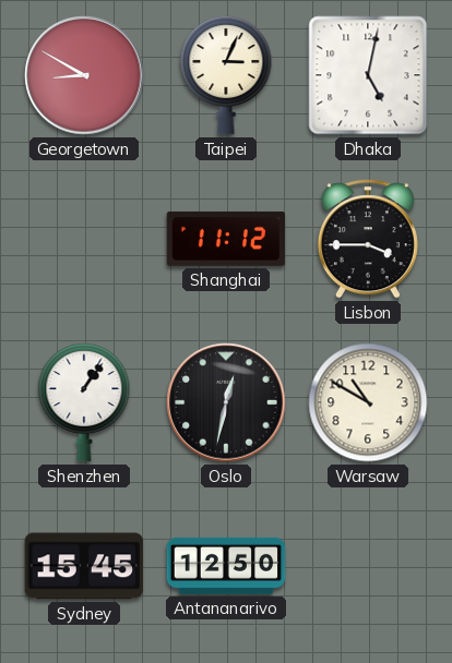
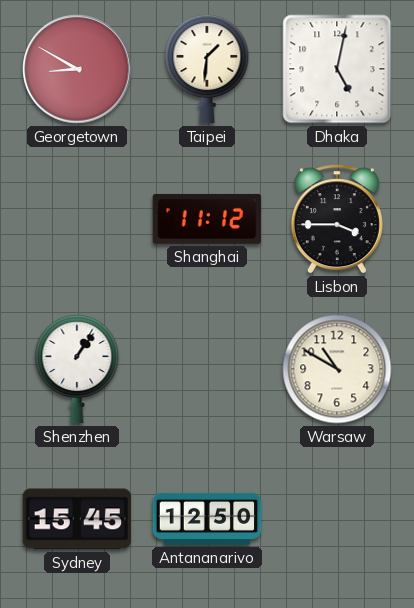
Taipei: 3:04 -> 1:31
Oslo: 12:32 -> none
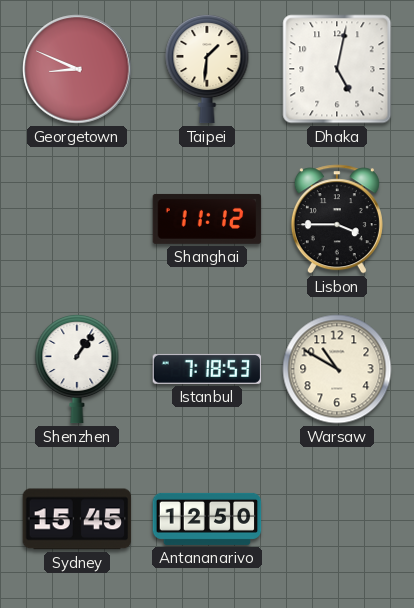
Georgetown: 8:50 -> 8:49
Istanbul: none -> 7:18
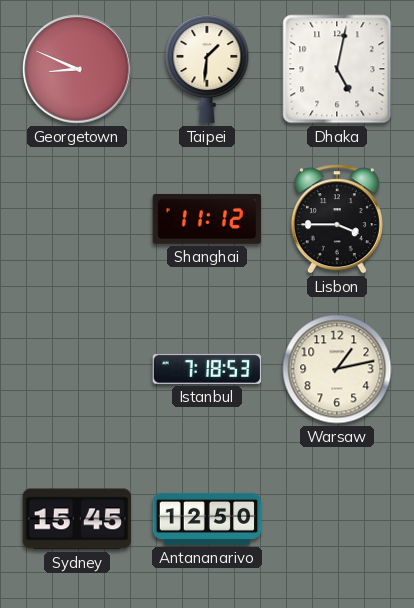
Shenzhen: 1:06 -> none
Warsaw: 10:50 -> 1:13
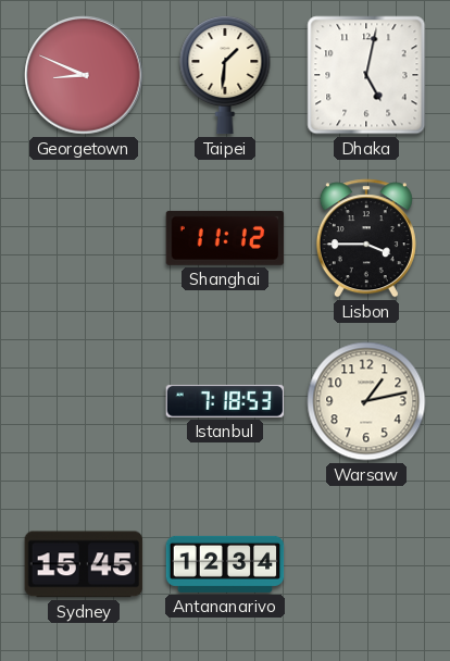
Antananarivo: 12:50 -> 12:34
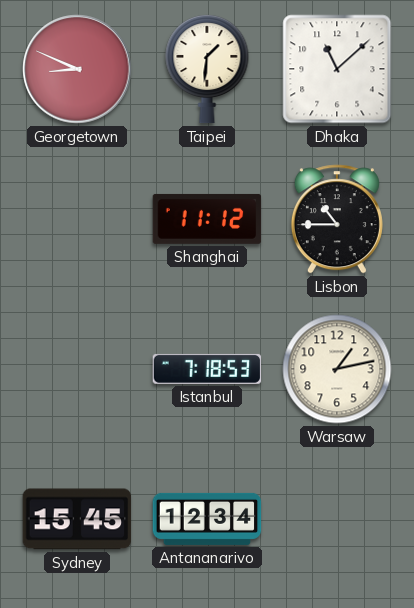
Dhaka: 5:02 -> 11:08
Lisbon: 3:45 -> 10:45
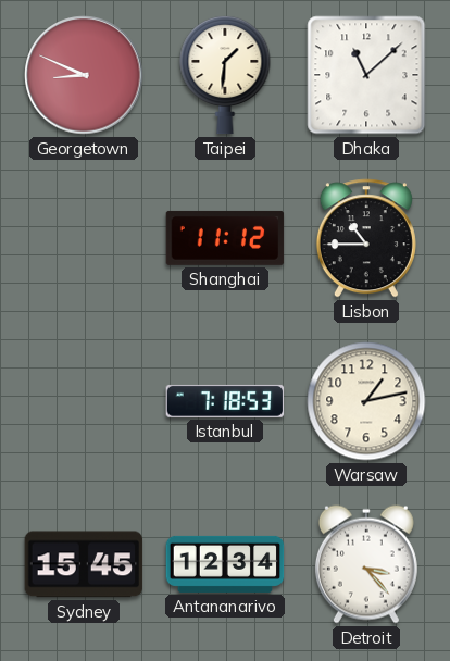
Detroit: none -> 3:23
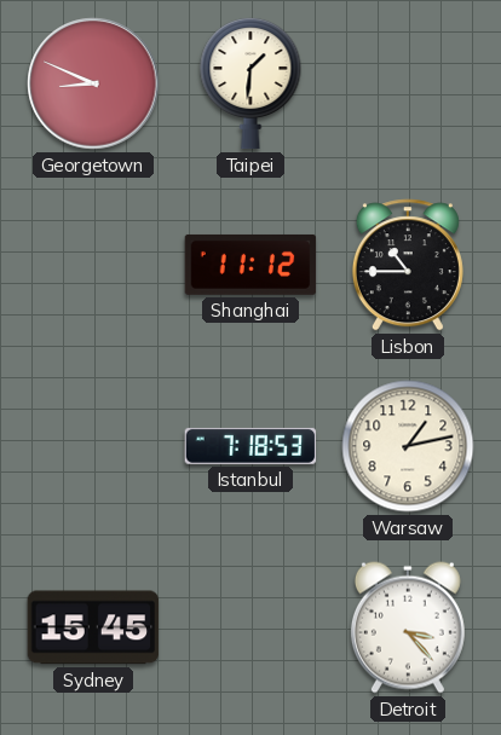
Dhaka: 11:08 -> none
Antananarivo: 12:34 -> none
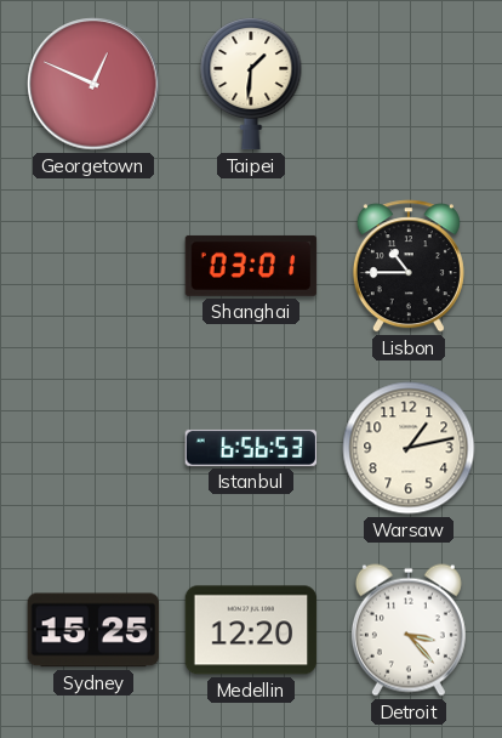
Georgetown: 8:49 -> 12:49
Shanghai: 11:12 -> 03:01
Istanbul: 7:18 -> 6:56
Sydney: 15:45 -> 15:25
Medellin: none -> 12:20
